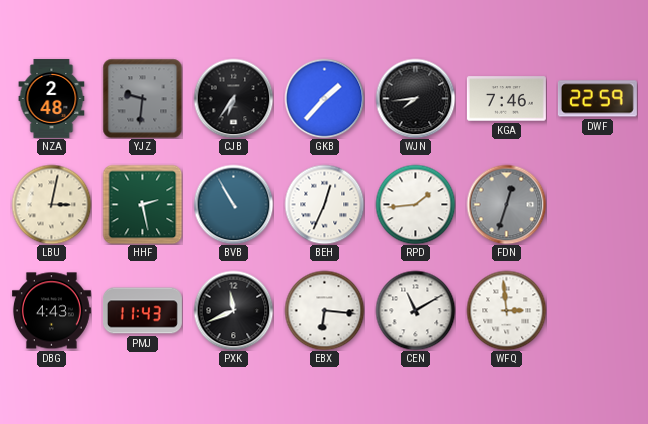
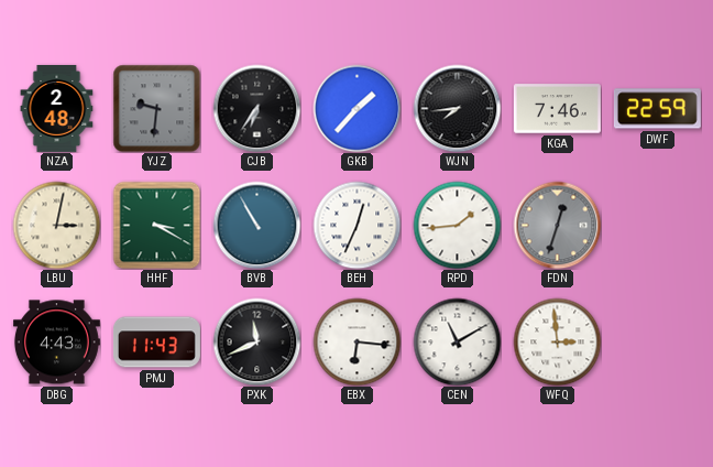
HHF: 2:28 -> 3:20
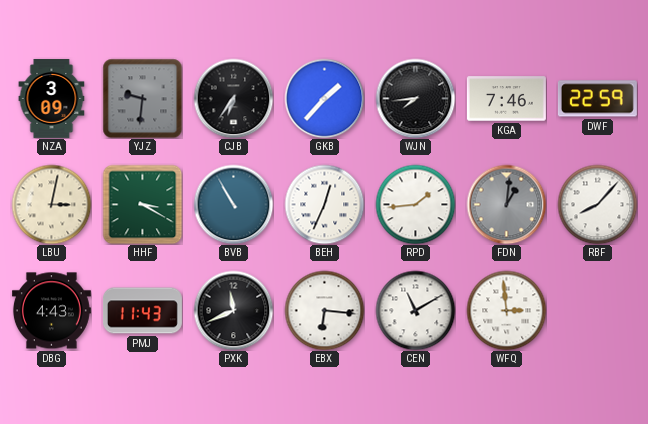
NZA: 2:48 -> 3:09
FDN: 12:33 -> 1:01
RBF: none -> 8:07
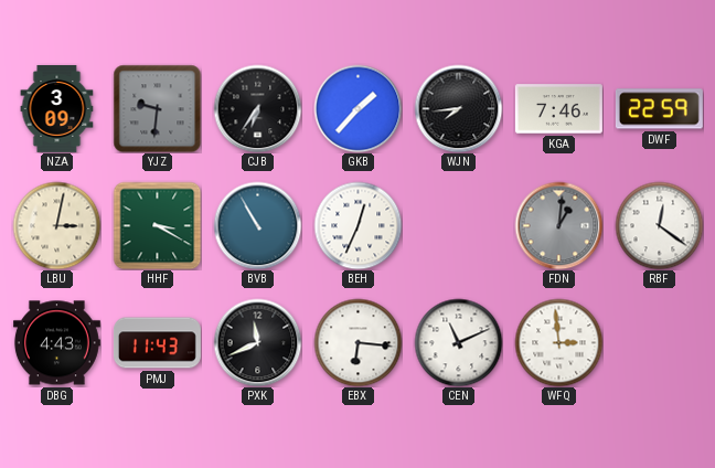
RPD: 1:44 -> none
RBF: 8:07 -> 12:21
CEN: 11:10 -> 11:11
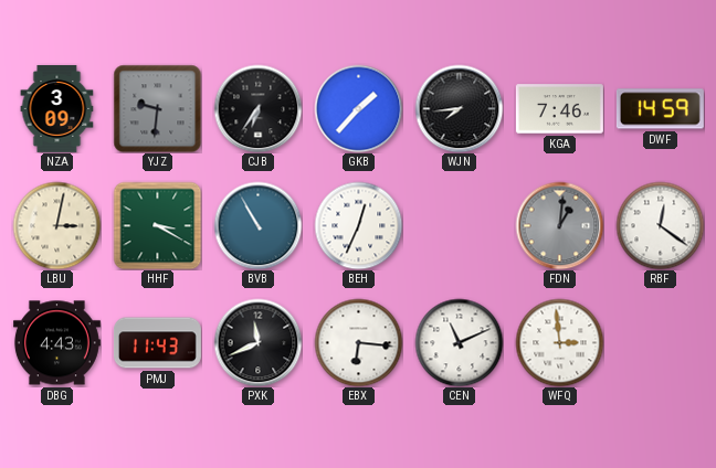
DWF: 22:59 -> 14:59
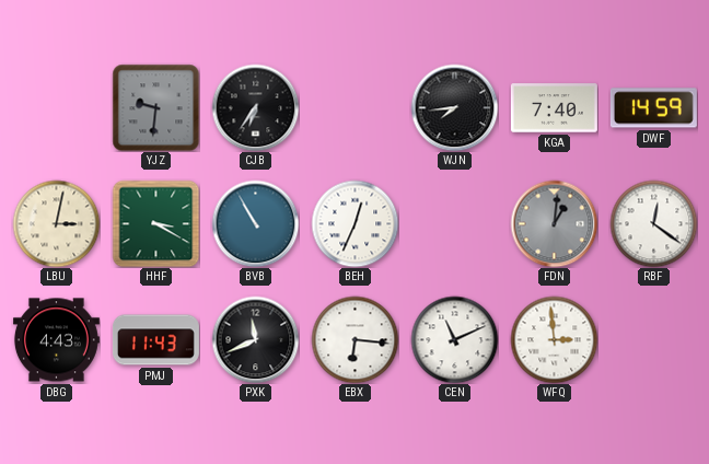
NZA: 3:09 -> none
GKB: 1:37 -> none
KGA: 7:46 -> 7:40
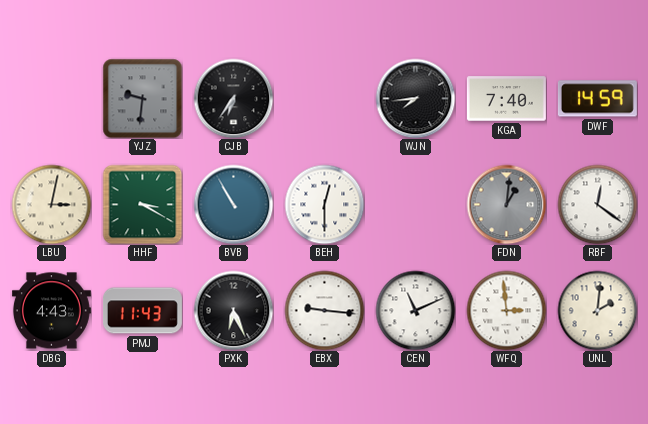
BEH: 12:34 -> 12:30
PXK: 11:41 -> 6:26
EBX: 6:16 -> 9:16
UNL: none -> 2:01
